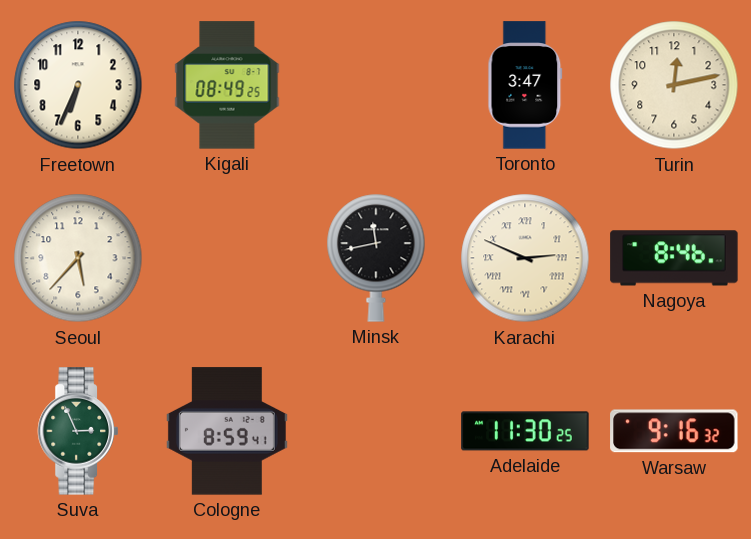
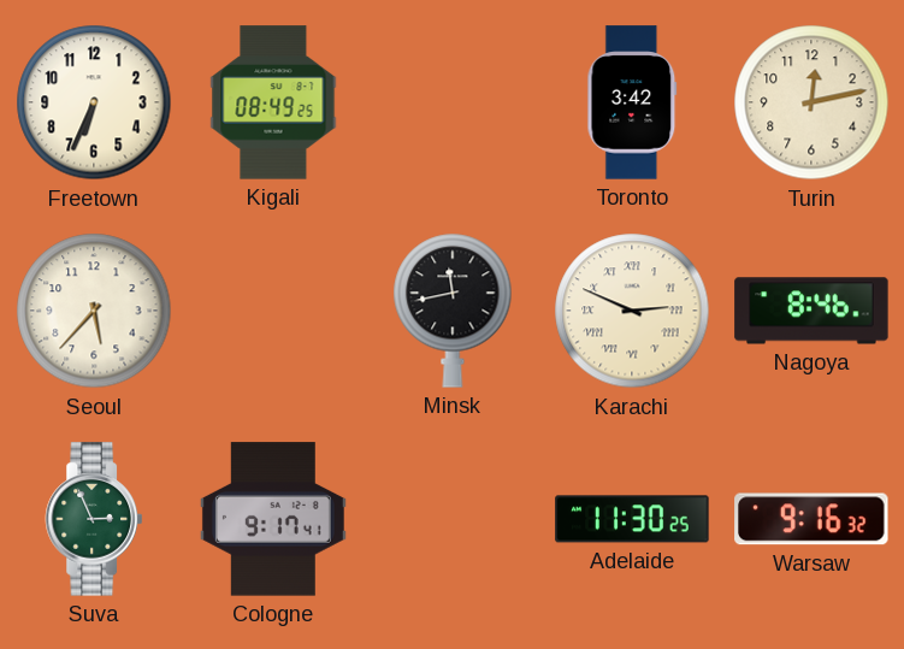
Toronto: 3:47 -> 3:42
Cologne: 8:59 -> 9:17
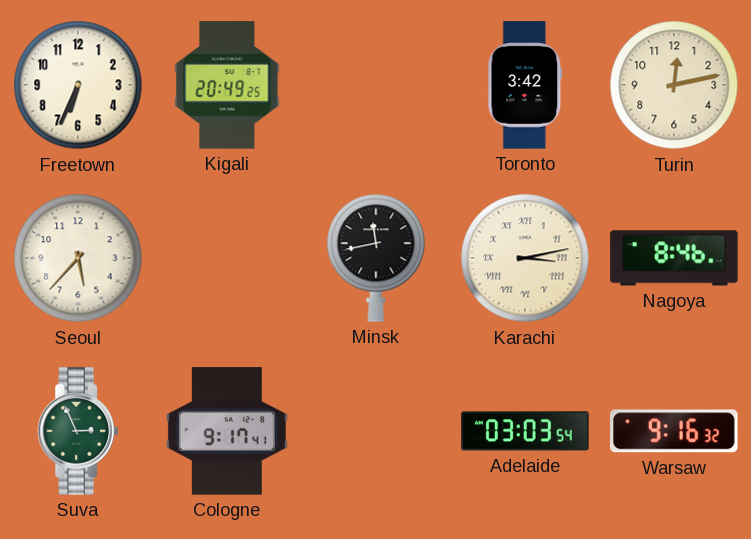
Kigali: 08:49 -> 20:49
Karachi: 2:49 -> 3:13
Adelaide: 11:30 -> 03:03
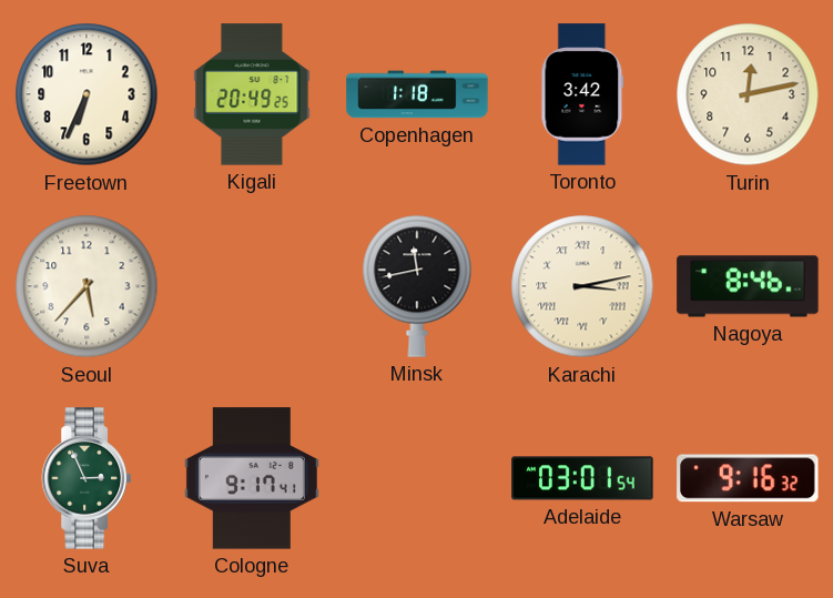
Copenhagen: none -> 1:18
Adelaide: 03:03 -> 03:01
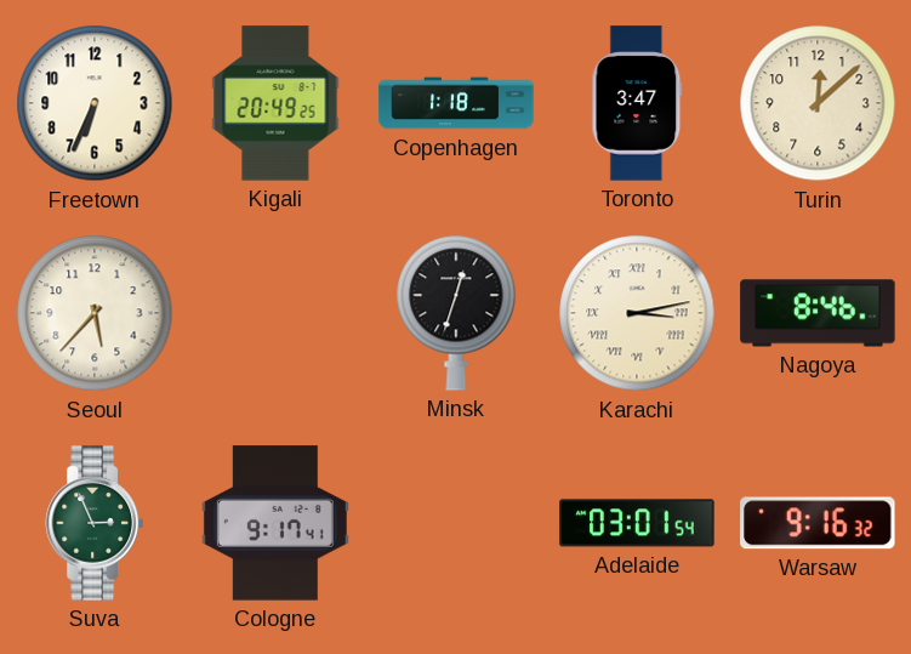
Toronto: 3:42 -> 3:47
Turin: 12:13 -> 12:08
Minsk: 11:43 -> 12:33
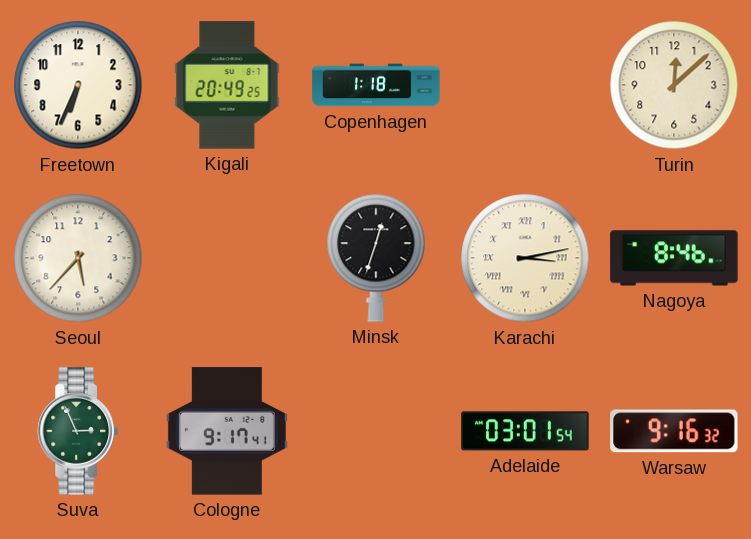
Toronto: 3:47 -> none
